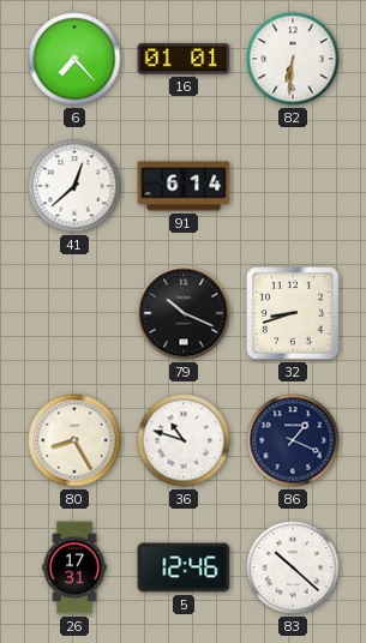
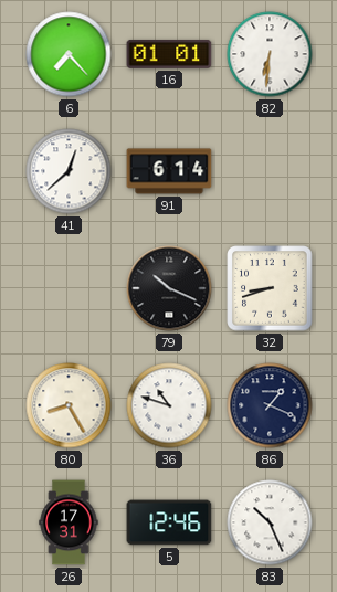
83: 10:22 -> 10:26
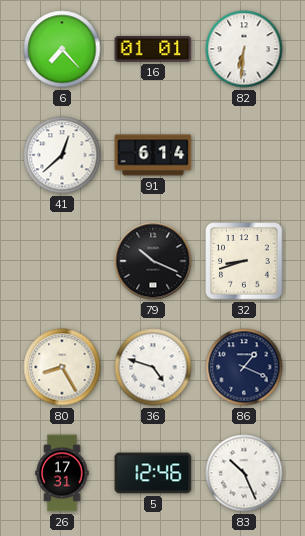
36: 10:48 -> 4:48
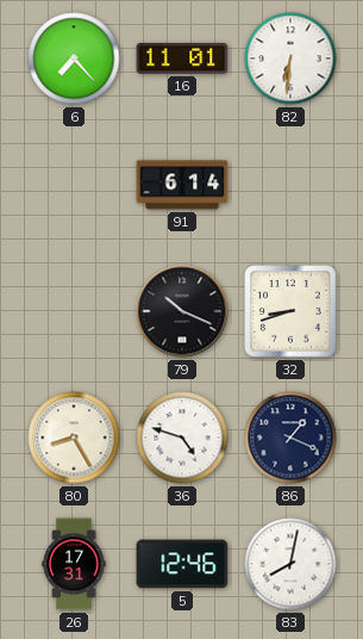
16: 01:01 -> 11:01
41: 12:38 -> none
83: 10:26 -> 8:02
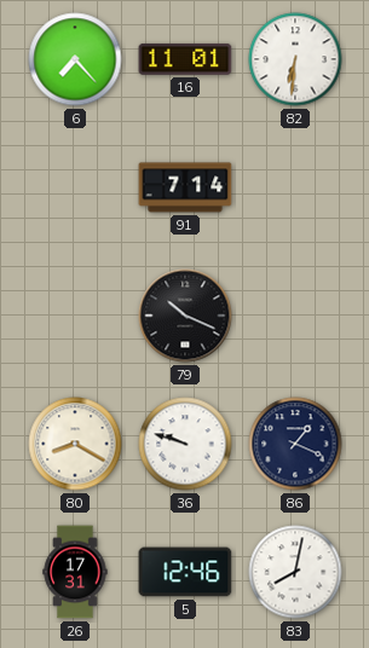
91: 6:14 -> 7:14
32: 8:42 -> none
80: 8:25 -> 8:20
36: 4:48 -> 9:48
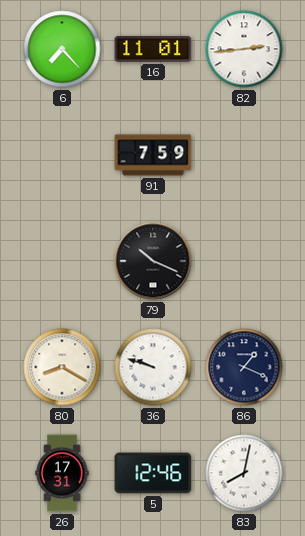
82: 6:31 -> 2:44
91: 7:14 -> 7:59
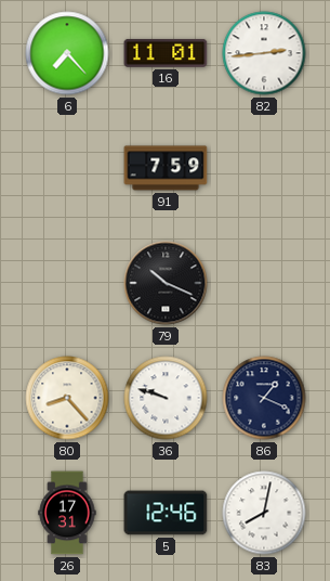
80: 8:20 -> 8:23
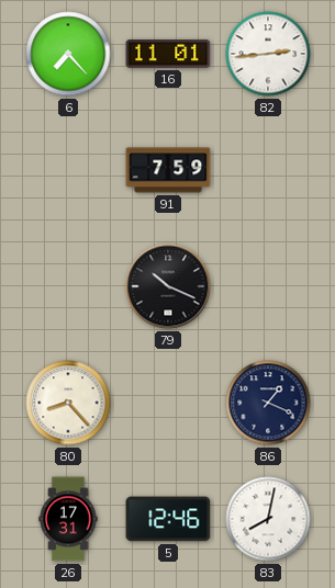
36: 9:48 -> none
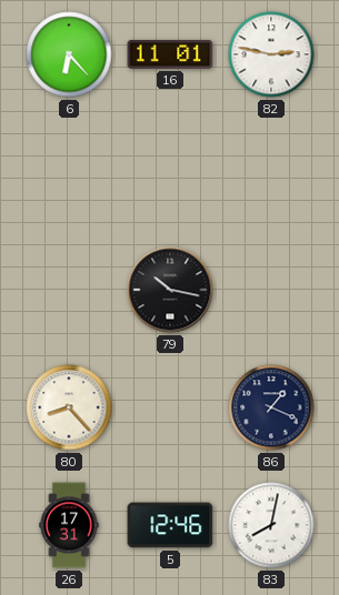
6: 7:23 -> 6:23
82: 2:44 -> 2:47
91: 7:59 -> none
79: 10:19 -> 10:17
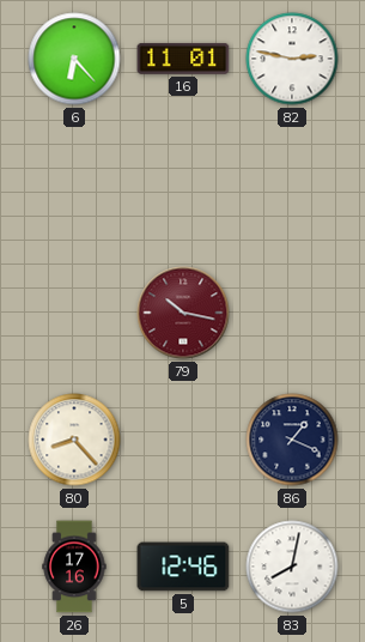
79 dial: black -> burgundy
26: 17:31 -> 17:16
